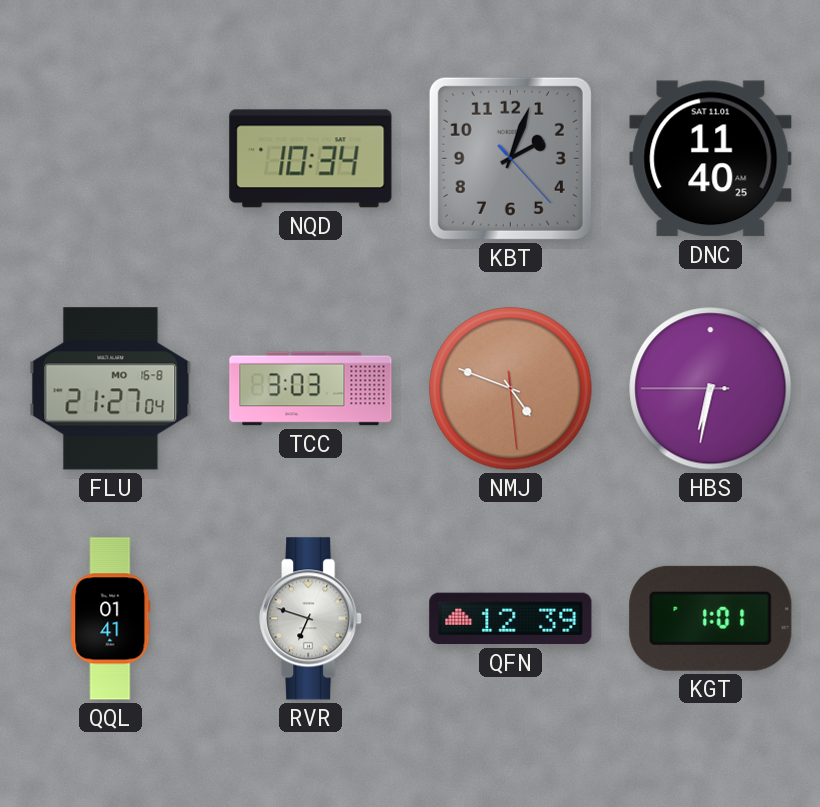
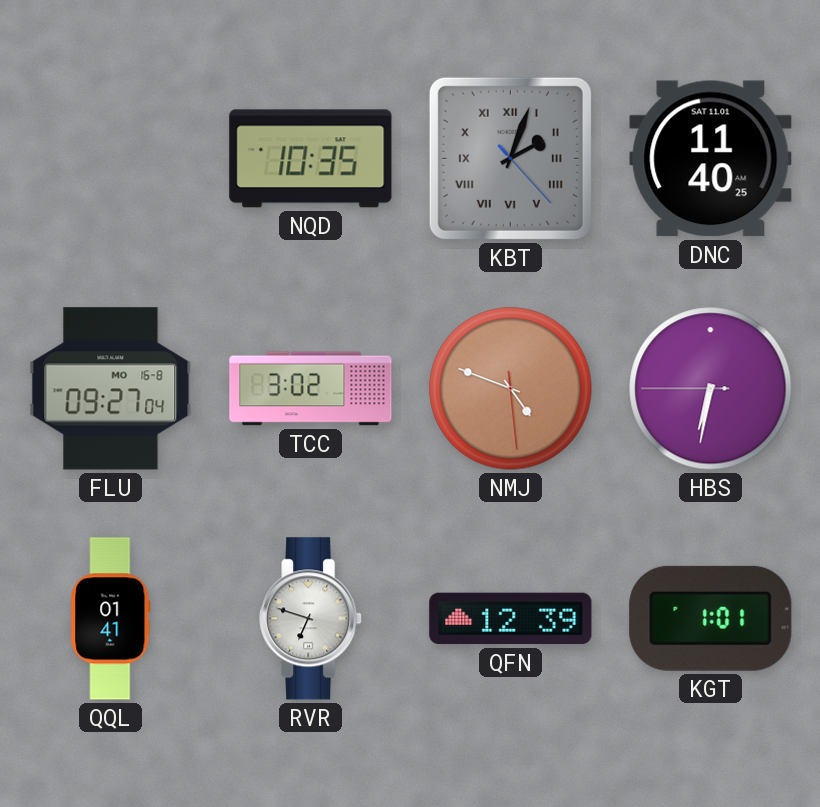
NQD: 10:34 -> 10:35
KBT numerals: Arabic -> Roman
FLU: 21:27 -> 09:27
TCC: 3:03 -> 3:02
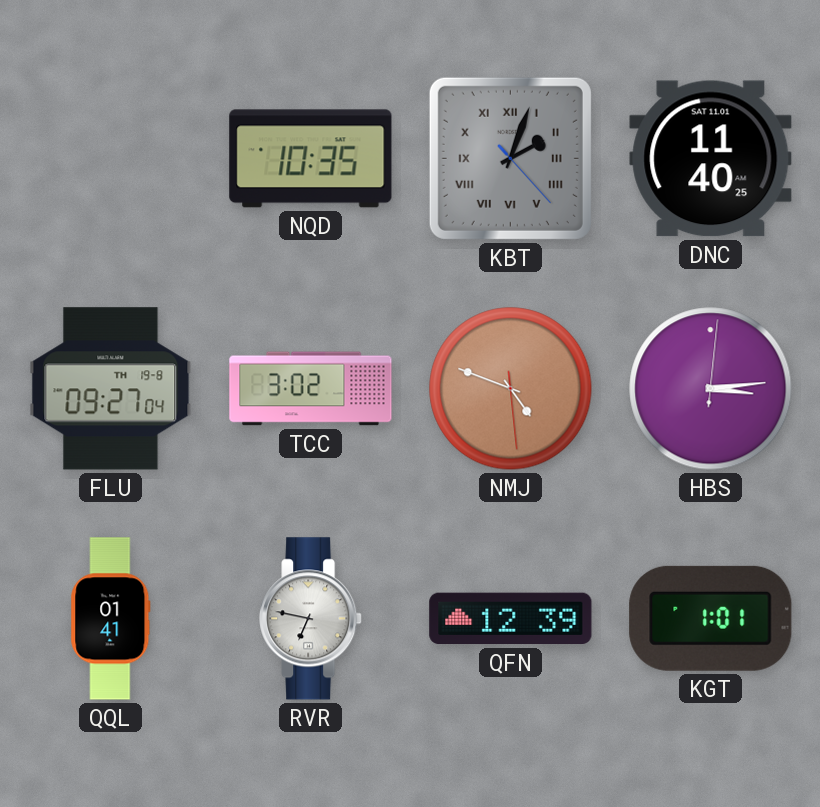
FLU date: MO 16-8 -> TH 19-8
HBS: 6:31 -> 3:14
RVR: 6:48 -> 6:47
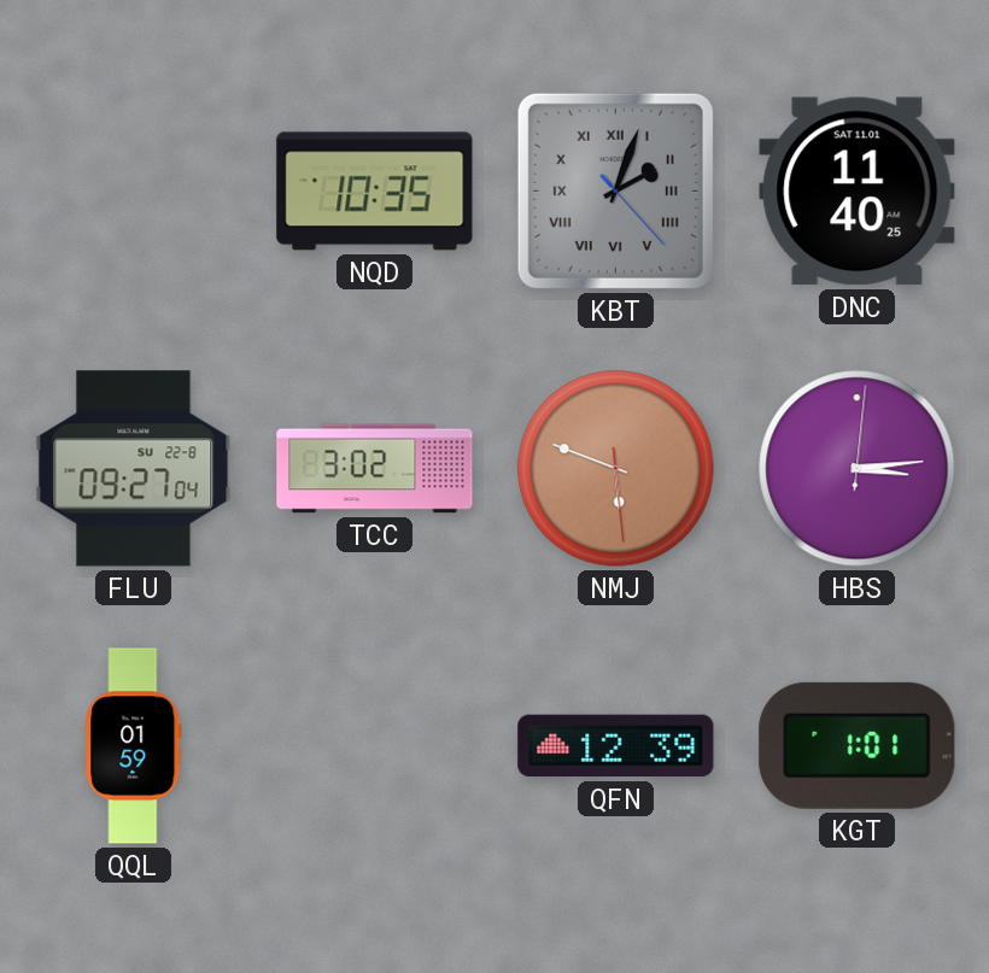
FLU date: TH 19-8 -> SU 22-8
NMJ: 4:48 -> 5:48
QQL: 01:41 -> 01:59
RVR: 6:47 -> none
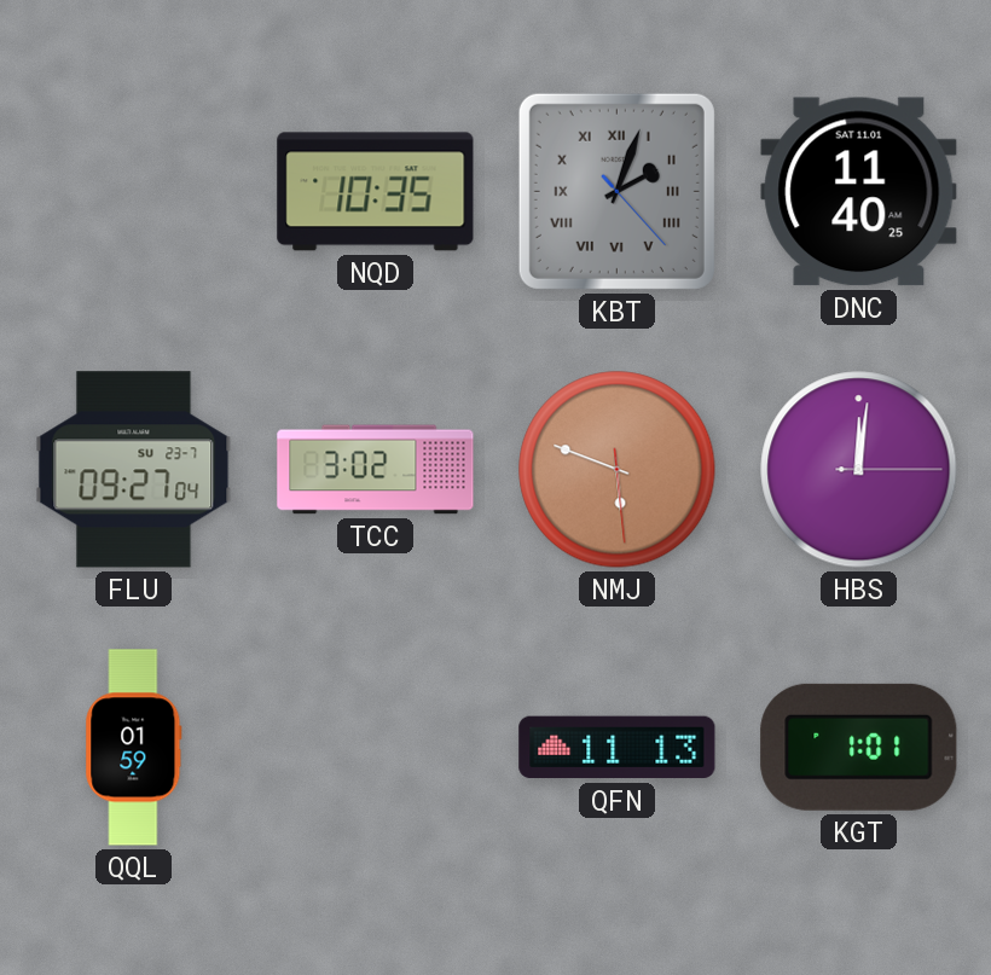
FLU date: SU 22-8 -> SU 23-7
HBS: 3:14 -> 12:01
QFN: 12:39 -> 11:13
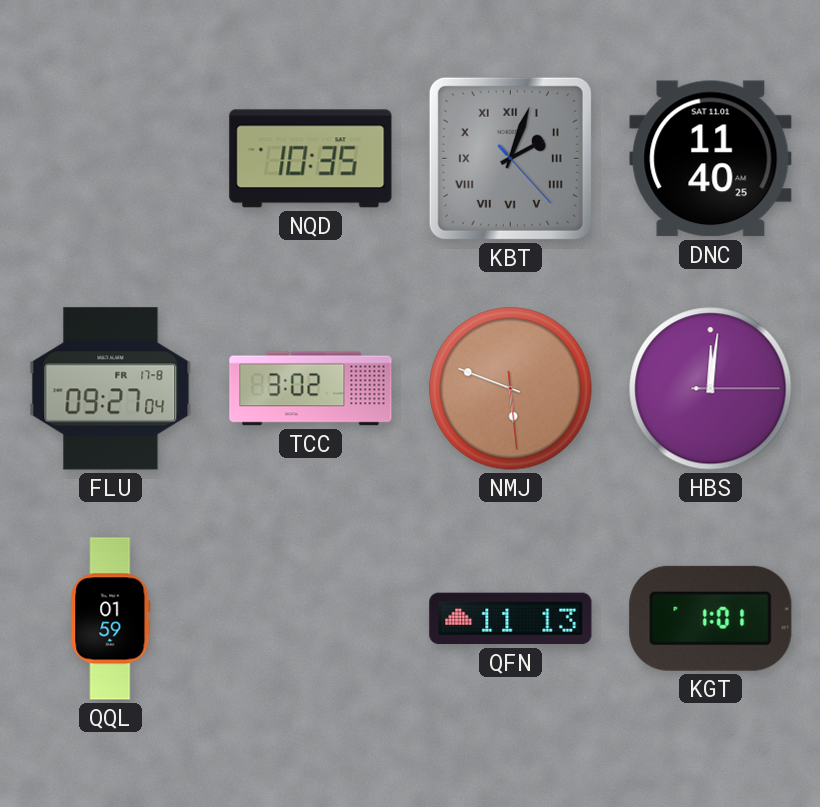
FLU date: SU 23-7 -> FR 17-8
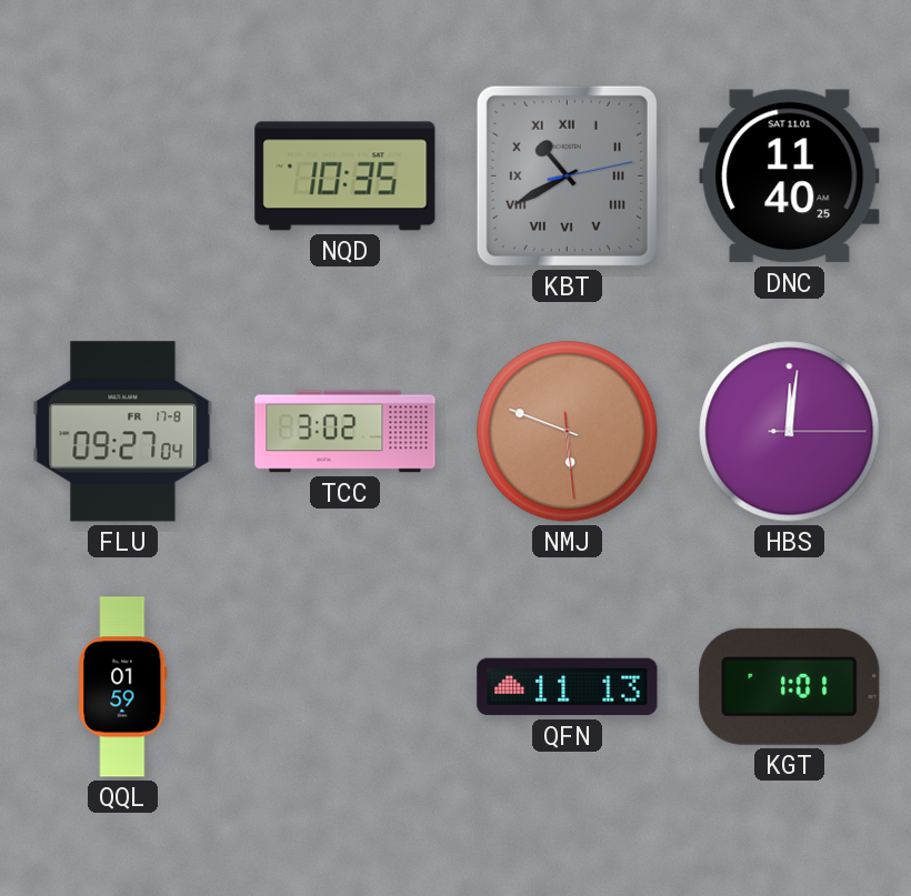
KBT: 2:03 -> 10:40
